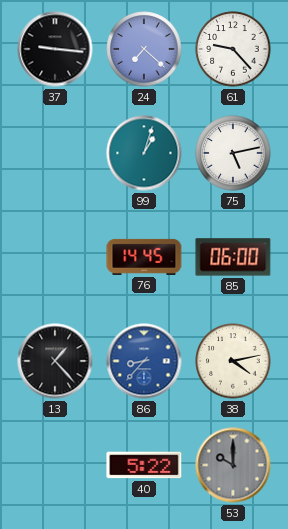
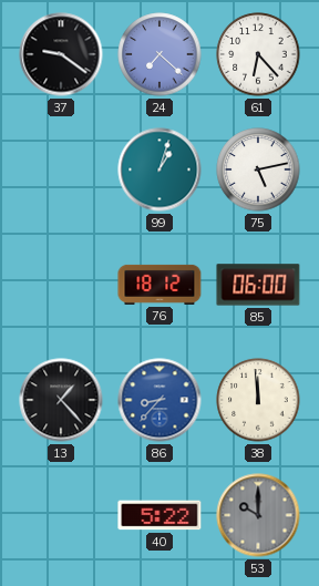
37: 9:16 -> 9:21
61: 9:23 -> 6:23
76: 14:45 -> 18:12
38: 4:13 -> 11:59
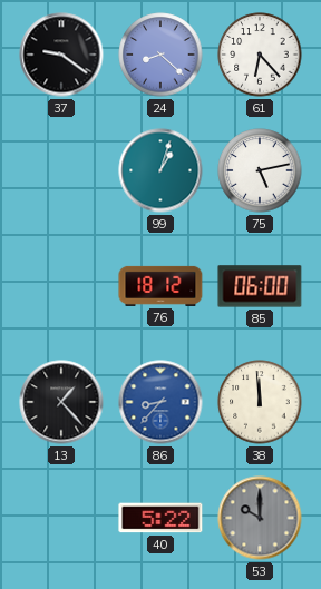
24: 7:22 -> 8:22
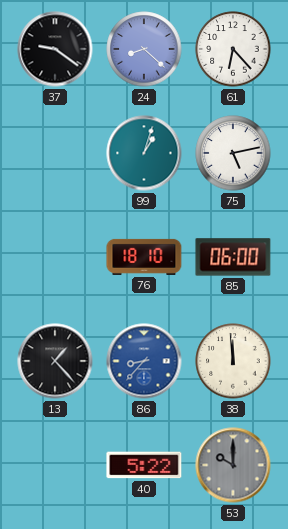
76: 18:12 -> 18:10
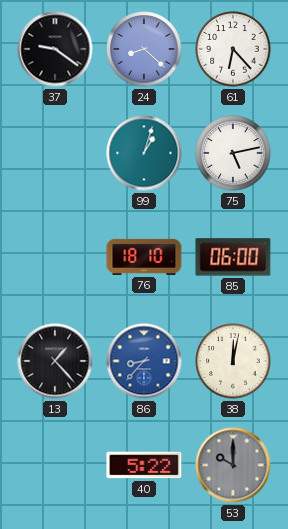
38: 11:59 -> 12:02
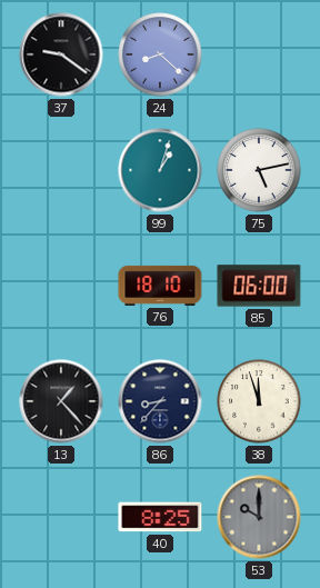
61: 6:23 -> none
86 dial: blue -> navy
38: 12:02 -> 11:57
40: 5:22 -> 8:25
